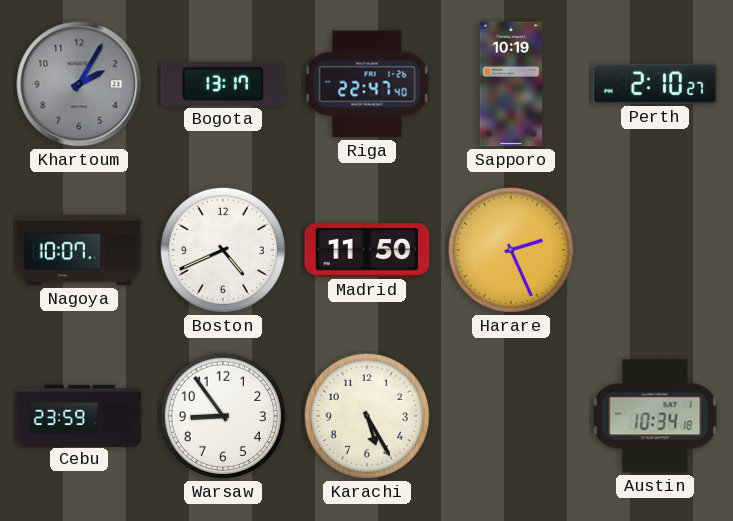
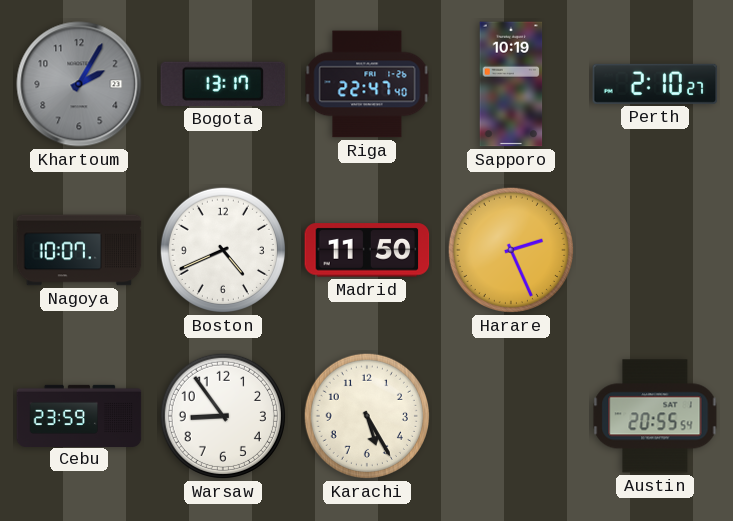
Austin: 10:34 -> 20:55
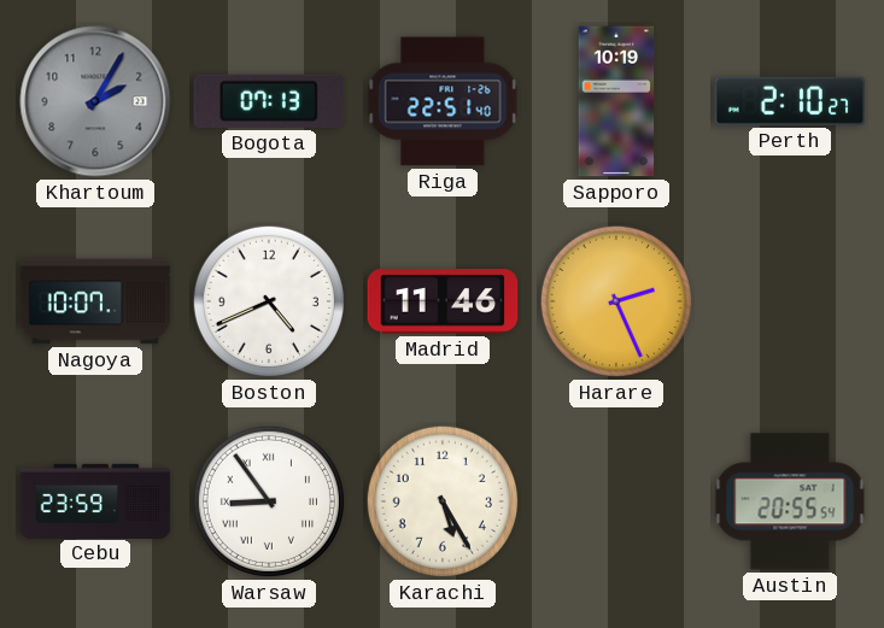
Bogota: 13:17 -> 07:13
Riga: 22:47 -> 22:51
Madrid: 11:50 -> 11:46
Warsaw numerals: Arabic -> Roman
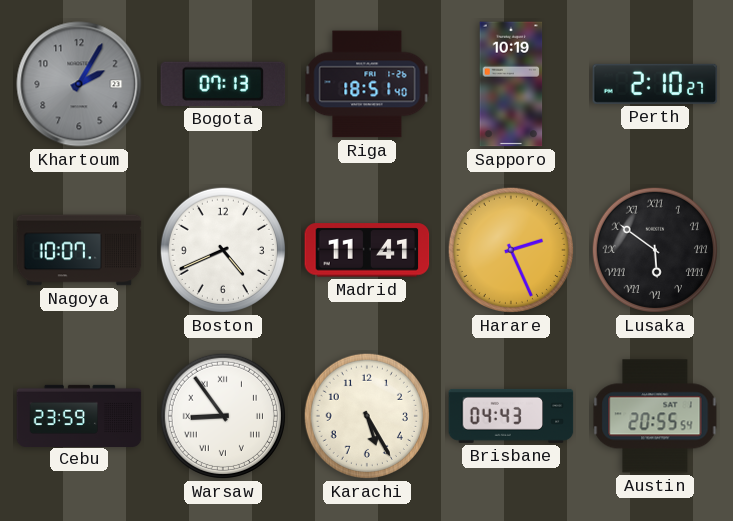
Riga: 22:51 -> 18:51
Madrid: 11:46 -> 11:41
Lusaka: none -> 5:51
Brisbane: none -> 04:43
